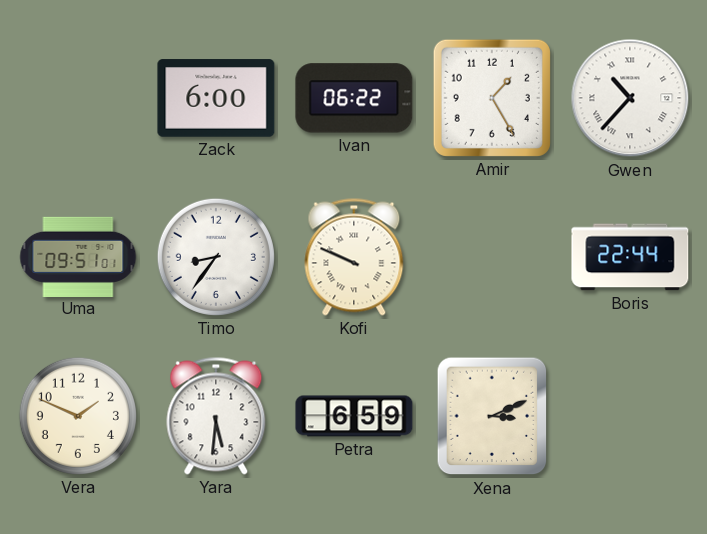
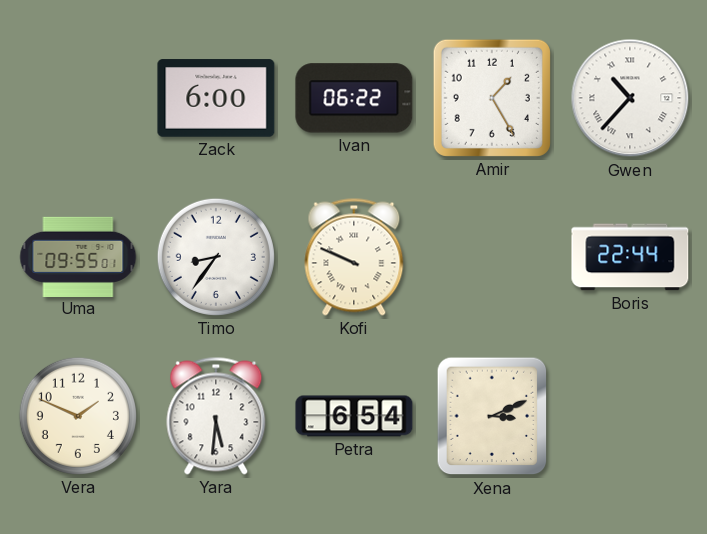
Uma: 09:51 -> 09:55
Petra: 6:59 -> 6:54
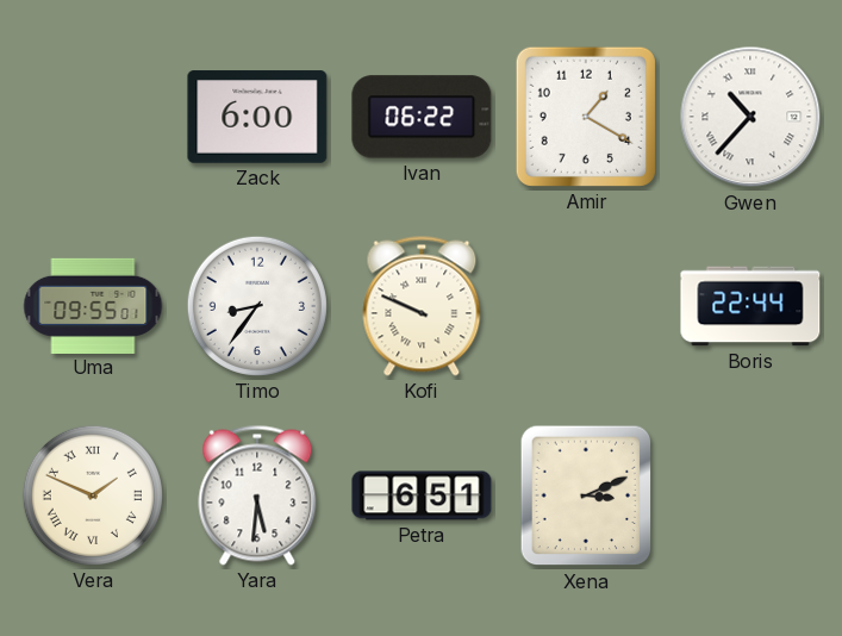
Amir: 1:25 -> 1:20
Vera numerals: Arabic -> Roman
Petra: 6:54 -> 6:51
